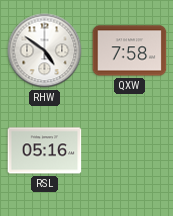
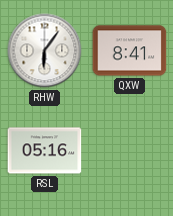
RHW: 4:51 -> 6:06
QXW: 7:58 -> 8:41
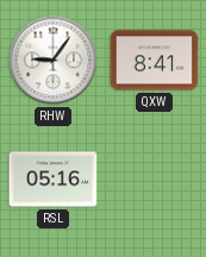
RHW: 6:06 -> 9:06
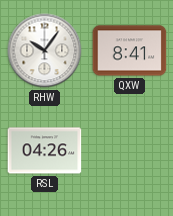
RHW: 9:06 -> 10:06
RSL: 05:16 -> 04:26
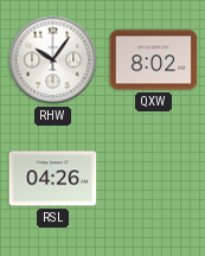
QXW: 8:41 -> 8:02
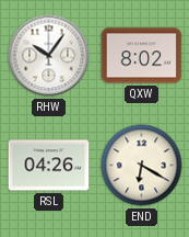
END: none -> 6:20
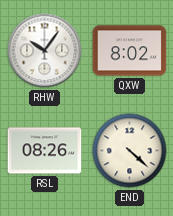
RSL: 04:26 -> 08:26
END: 6:20 -> 4:22
